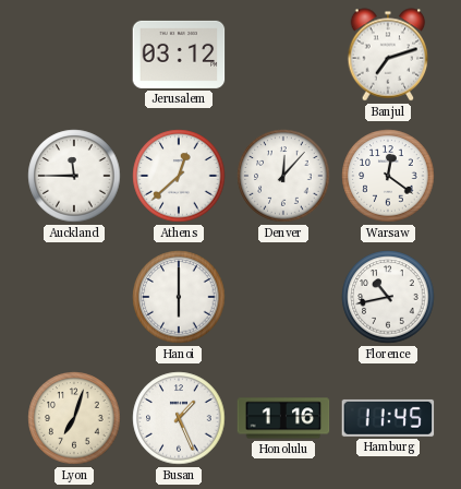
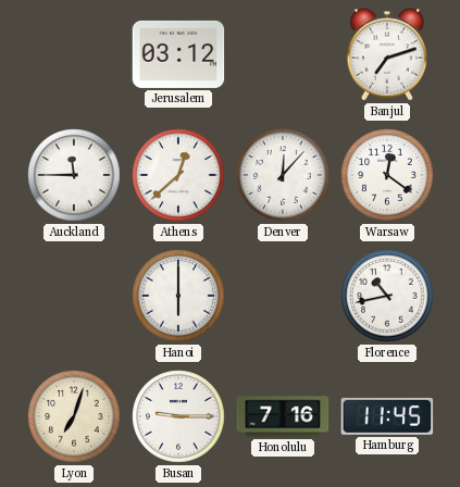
Busan: 1:26 -> 9:15
Honolulu: 1:16 -> 7:16
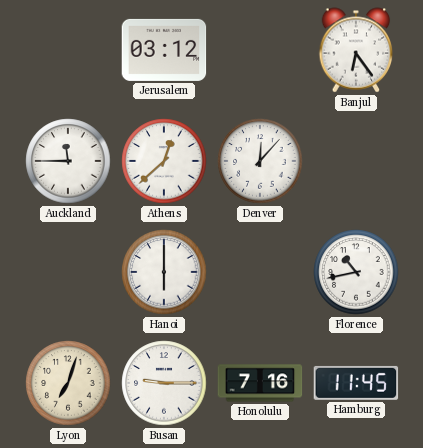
Banjul: 7:12 -> 6:24
Warsaw: 12:21 -> none
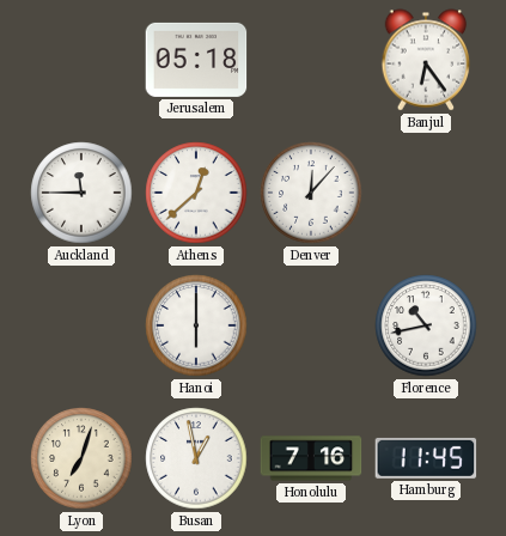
Jerusalem: 03:12 -> 05:18
Busan: 9:15 -> 12:58
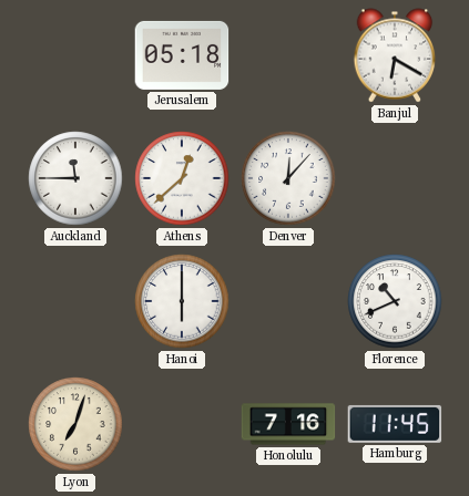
Banjul: 6:24 -> 6:20
Florence: 10:43 -> 10:41
Busan: 12:58 -> none
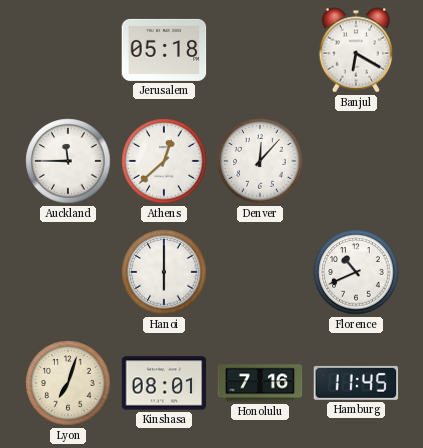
Kinshasa: none -> 08:01
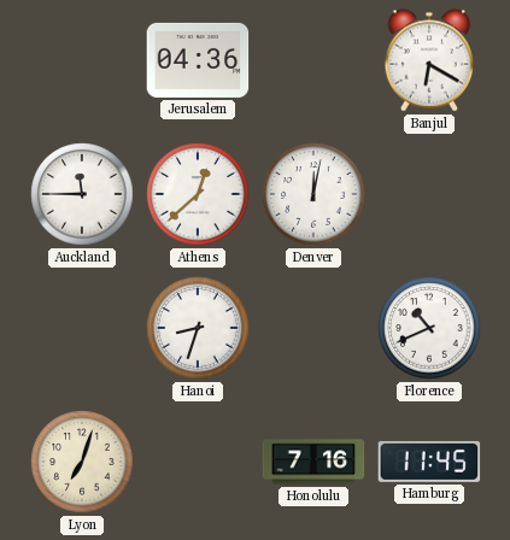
Jerusalem: 05:18 -> 04:36
Denver: 12:07 -> 12:02
Hanoi: 6:00 -> 8:33
Kinshasa: 08:01 -> none
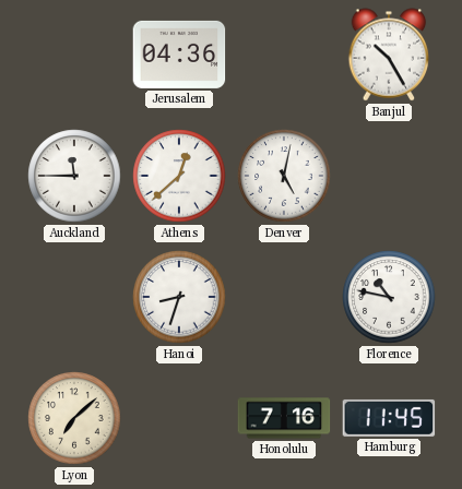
Banjul: 6:20 -> 10:25
Denver: 12:02 -> 5:02
Florence: 10:41 -> 10:47
Lyon: 7:03 -> 7:08
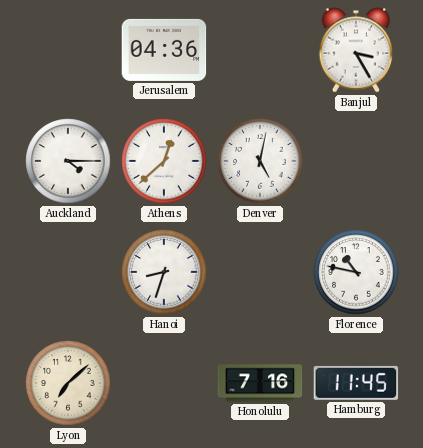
Banjul: 10:25 -> 3:25
Auckland: 11:45 -> 4:15
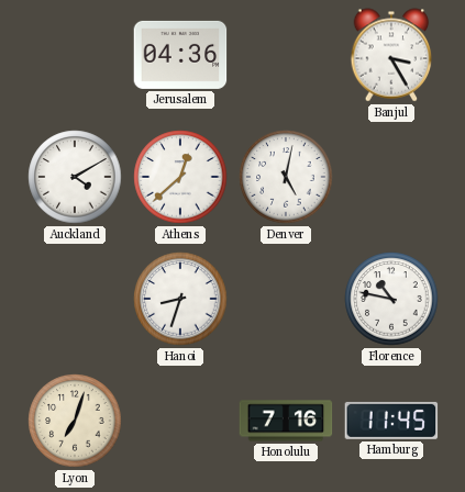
Auckland: 4:15 -> 4:10
Lyon: 7:08 -> 7:03
